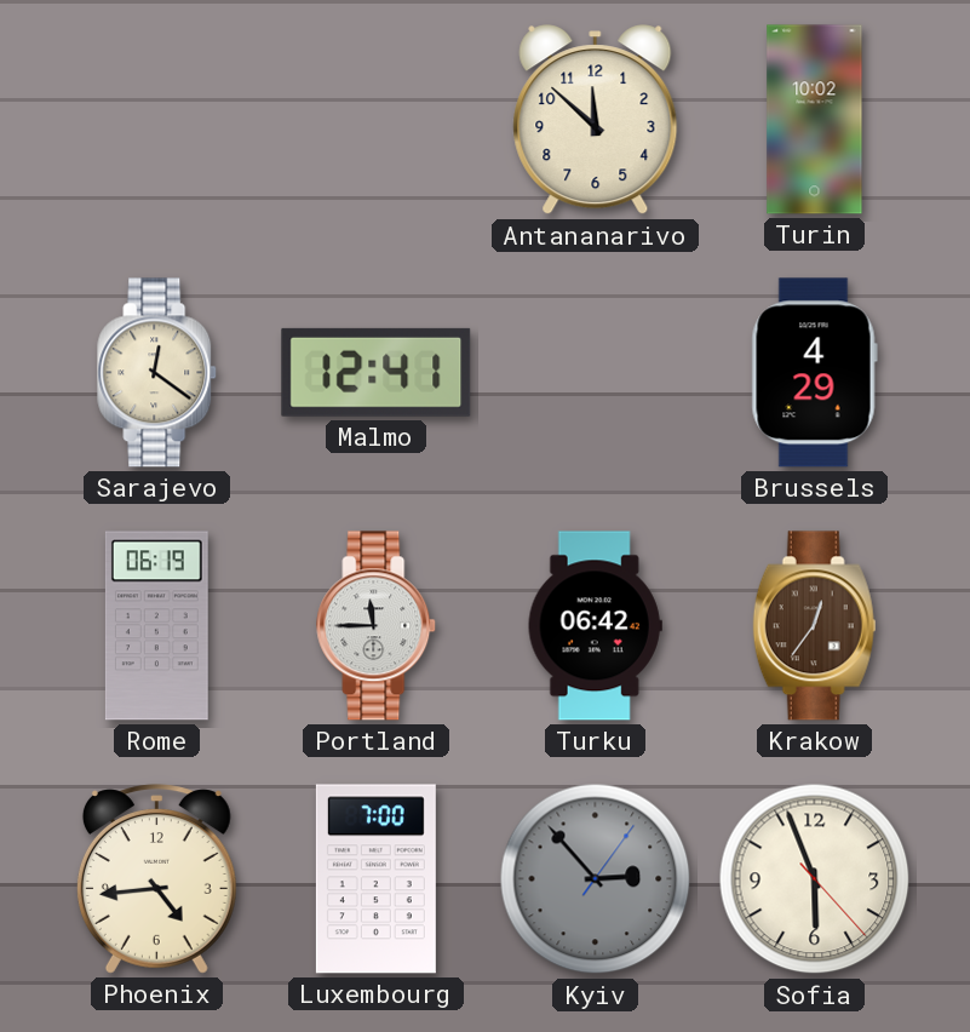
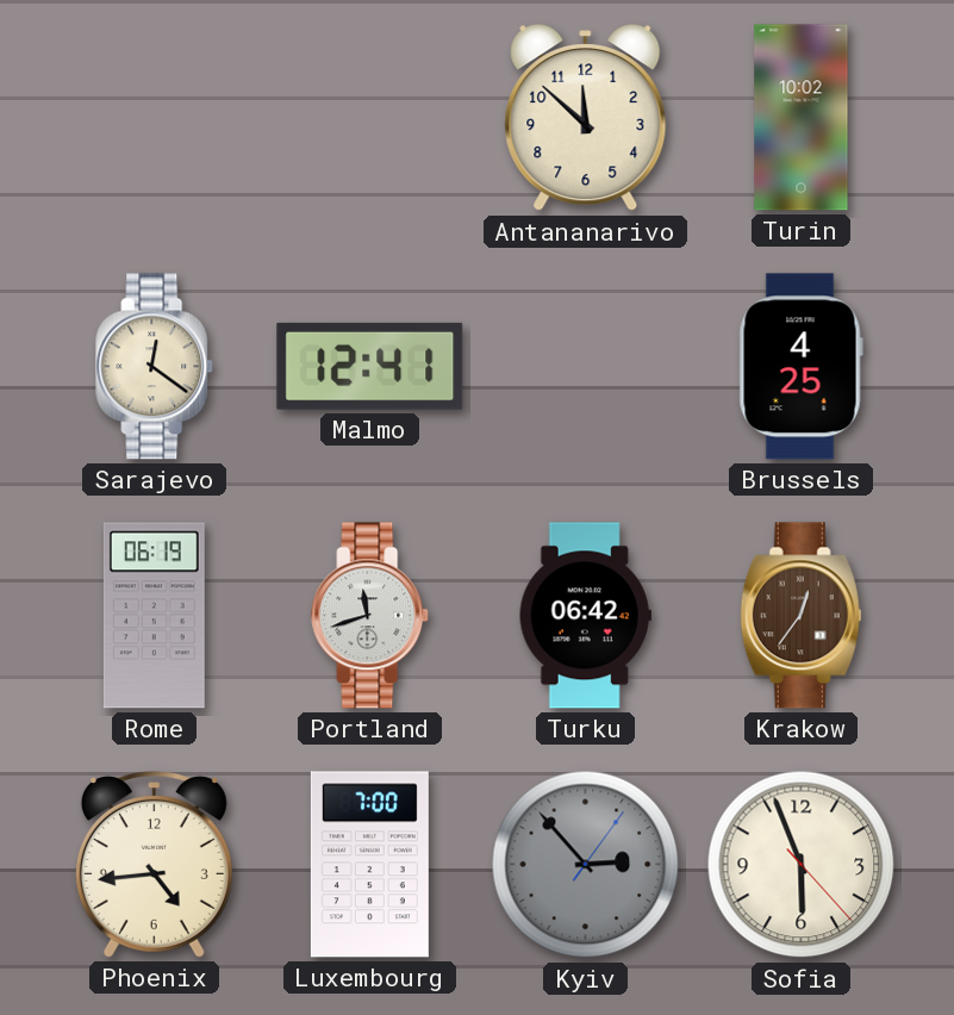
Brussels: 4:29 -> 4:25
Portland: 11:45 -> 11:42
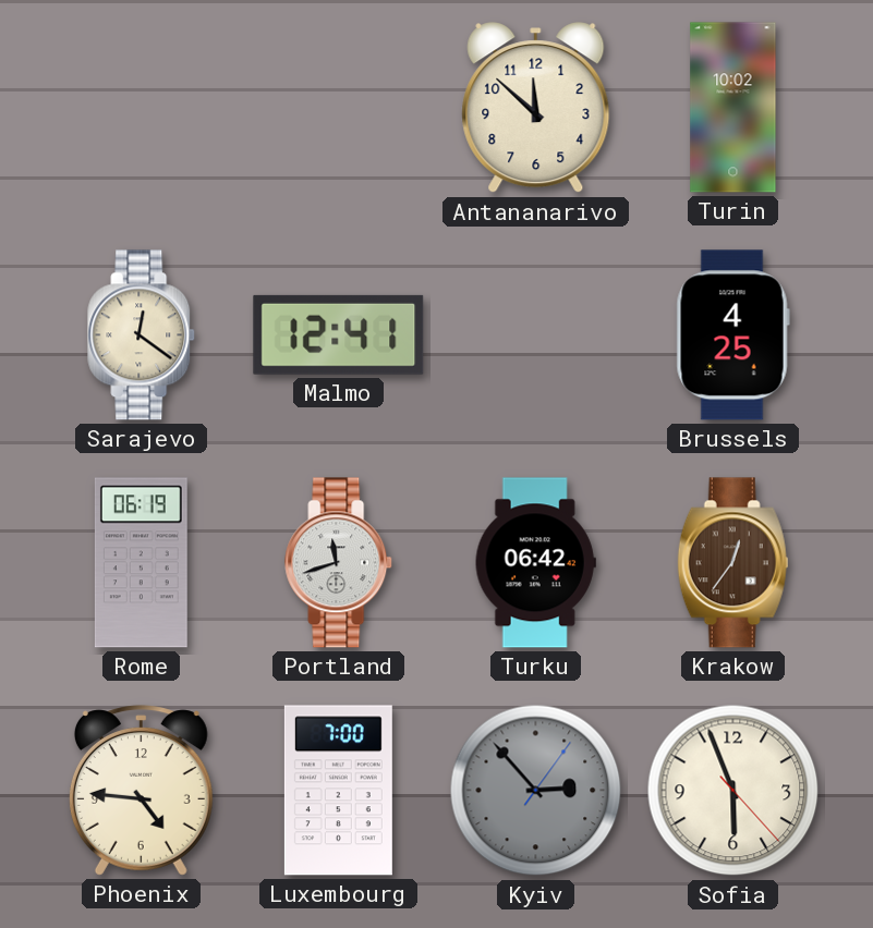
Phoenix: 4:44 -> 4:46
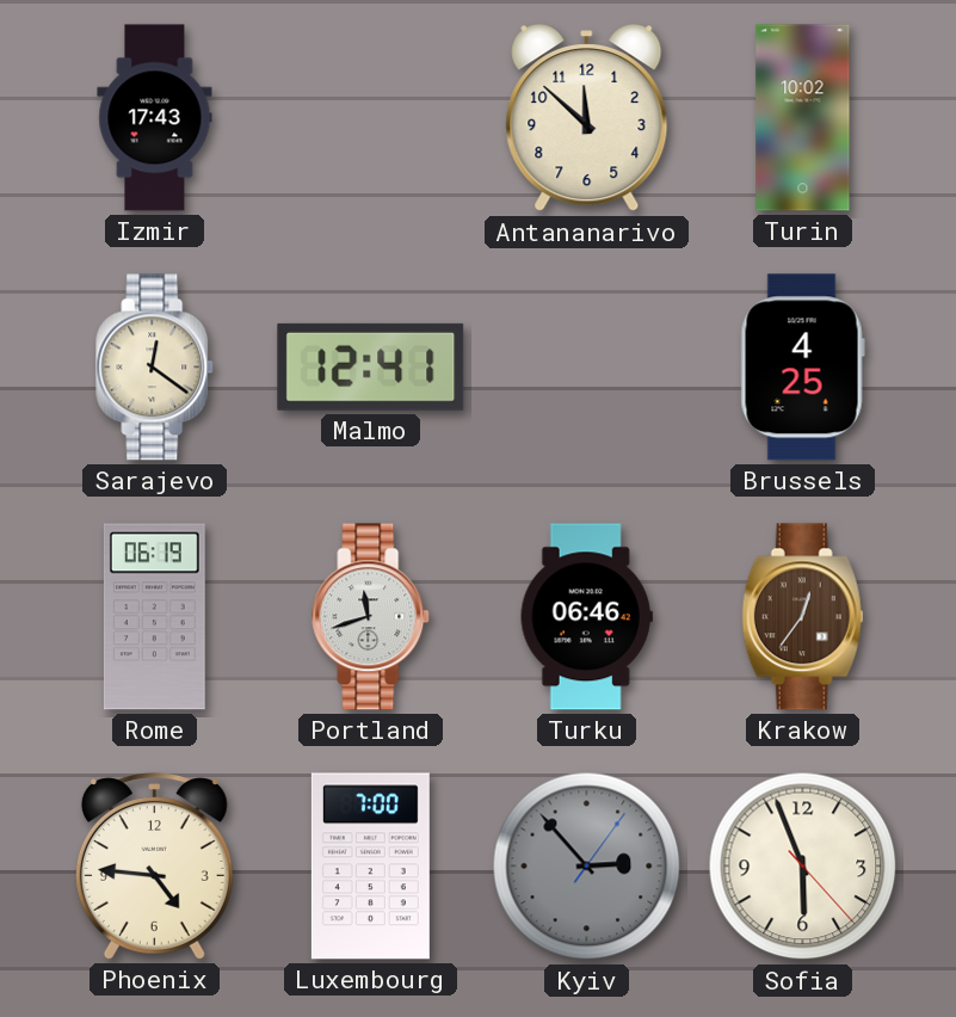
Izmir: none -> 17:43
Turku: 06:42 -> 06:46
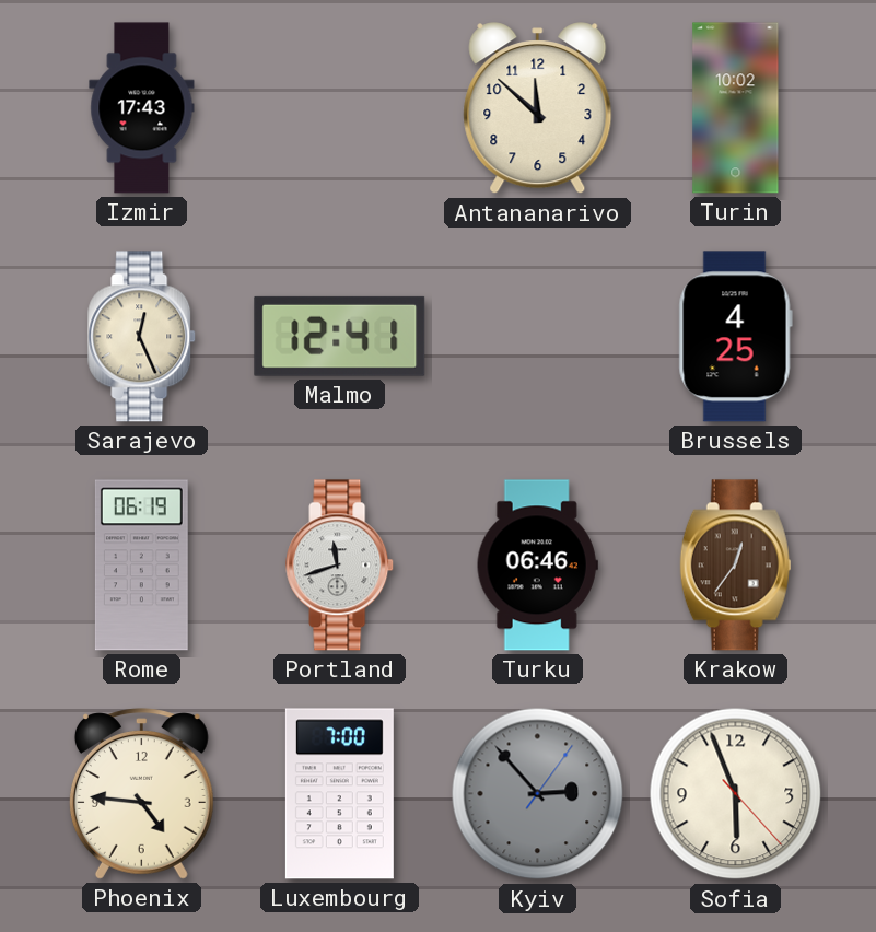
Sarajevo: 12:21 -> 12:26
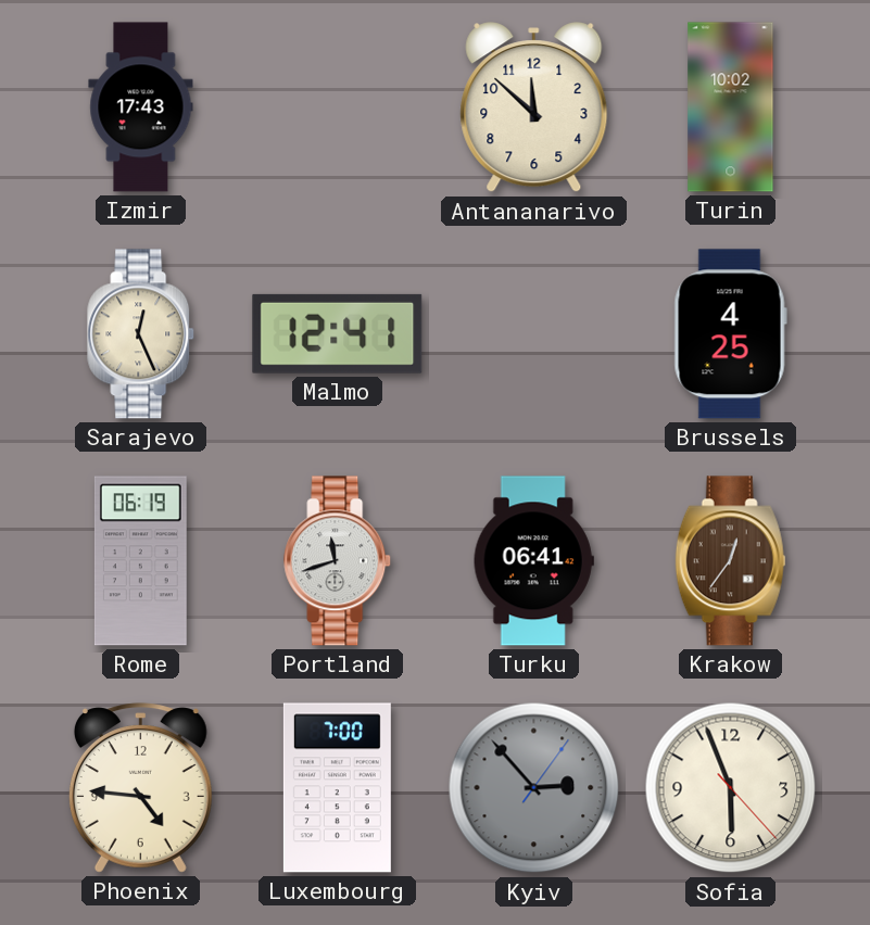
Turku: 06:46 -> 06:41
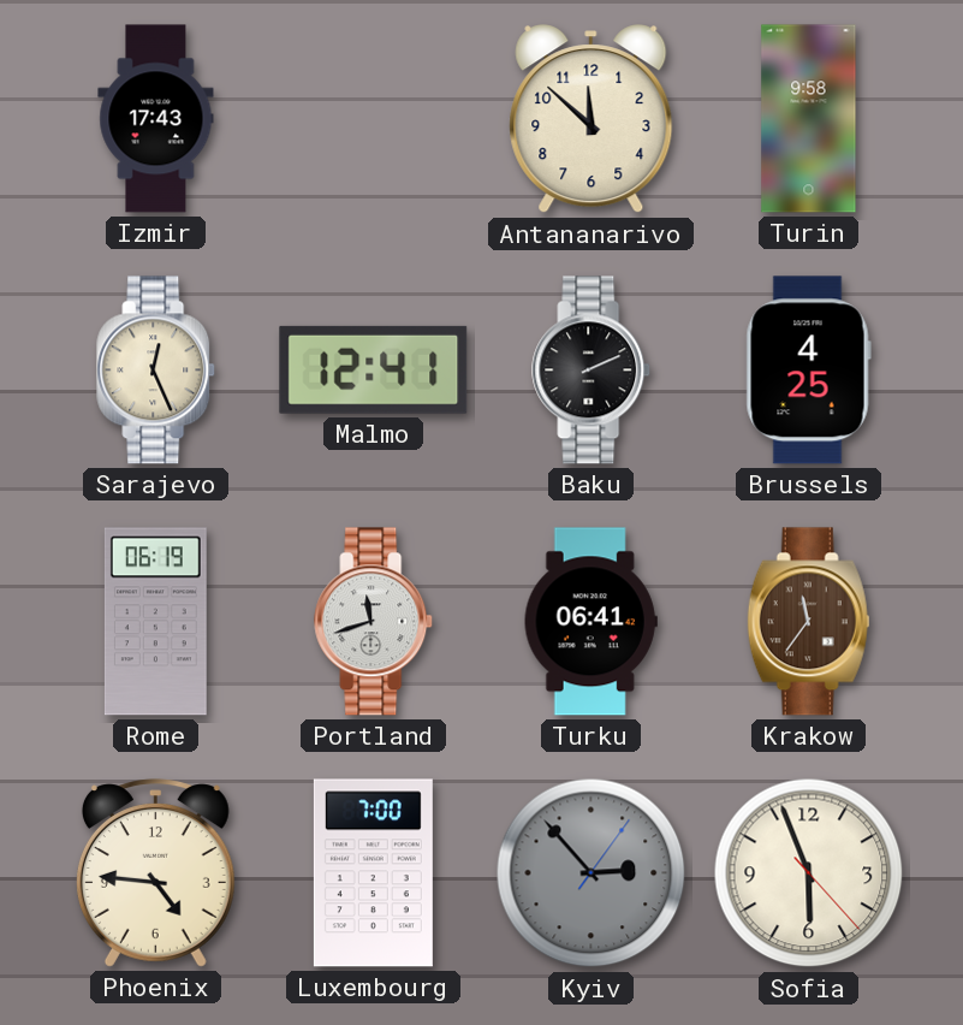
Turin: 10:02 -> 9:58
Baku: none -> 2:11
Krakow: 12:36 -> 11:36
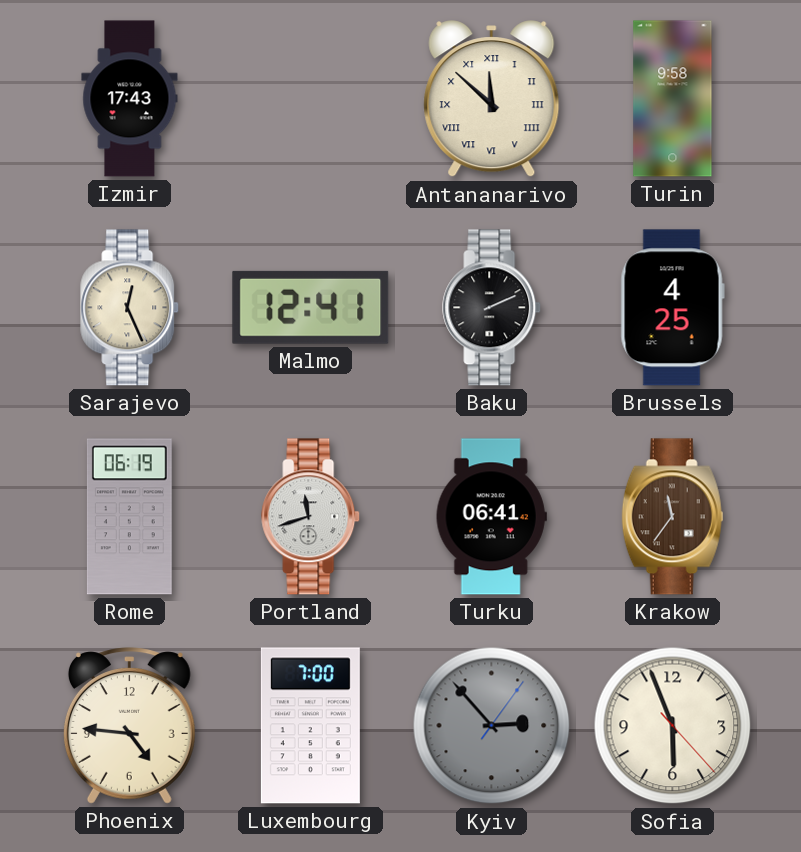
Antananarivo numerals: Arabic -> Roman
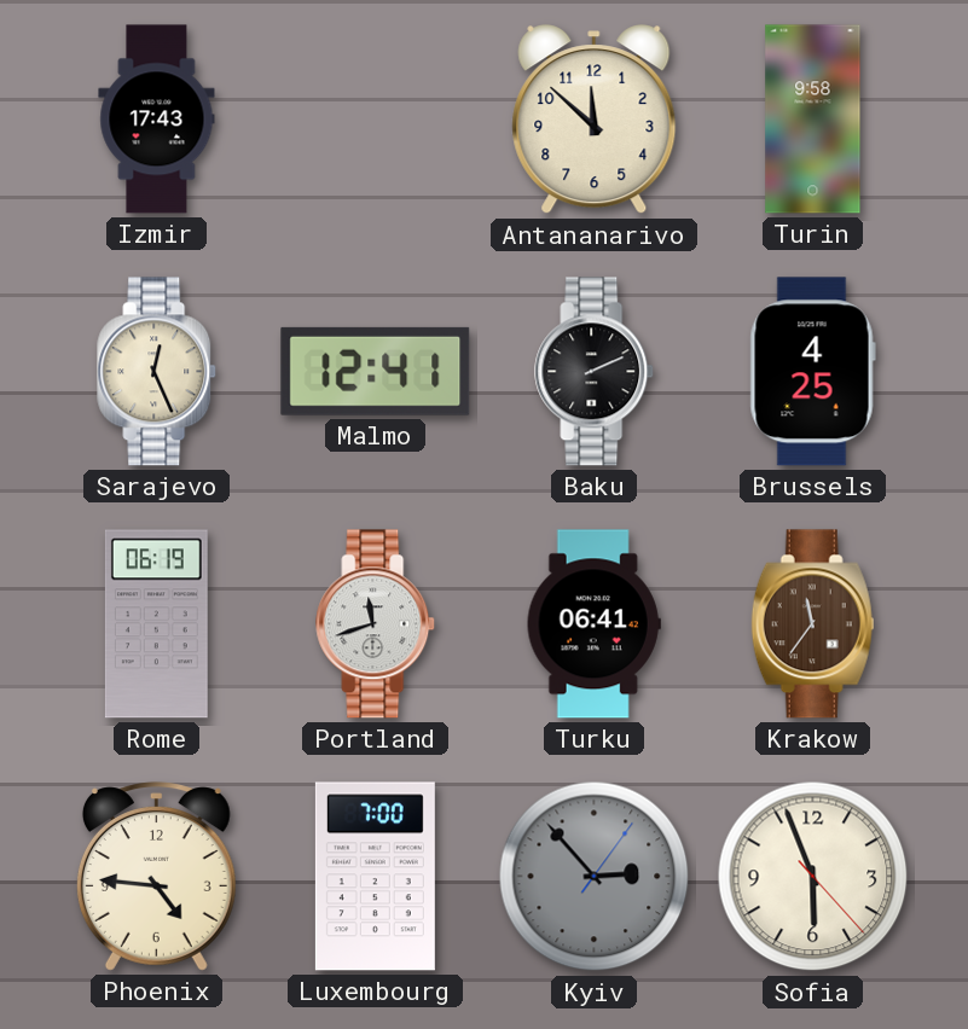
Antananarivo numerals: Roman -> Arabic
